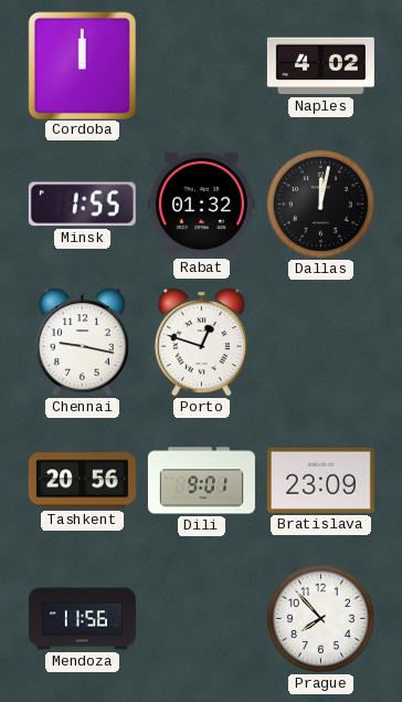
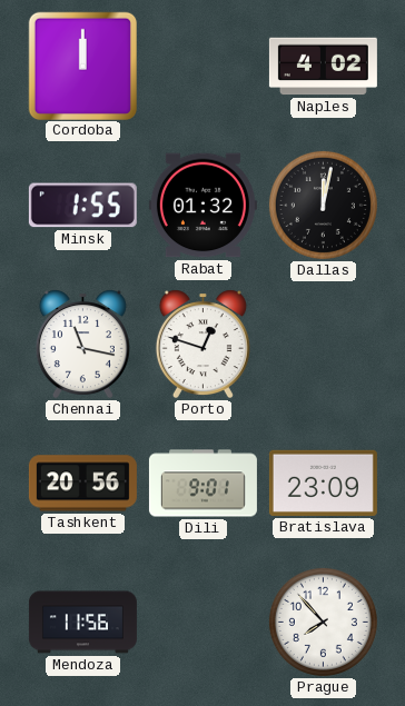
Chennai: 9:17 -> 11:17
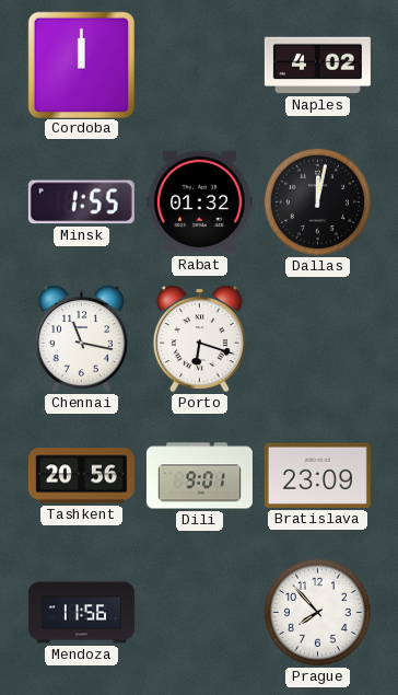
Porto: 12:48 -> 6:18
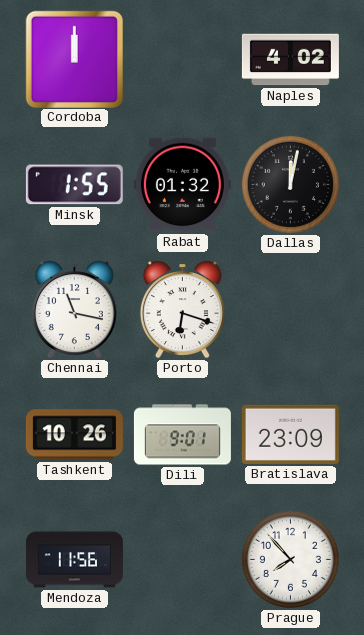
Tashkent: 20:56 -> 10:26
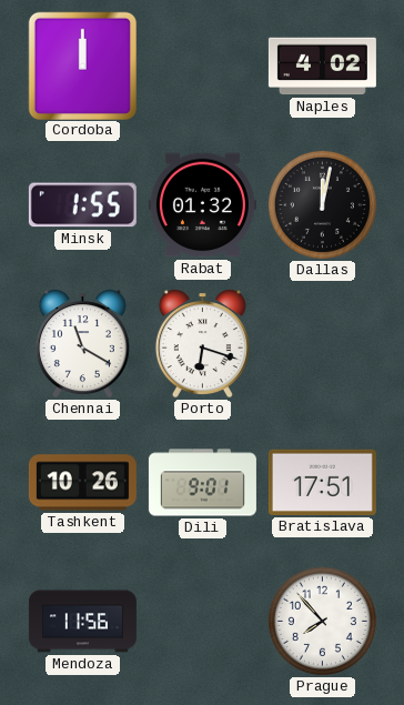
Chennai: 11:17 -> 11:20
Bratislava: 23:09 -> 17:51
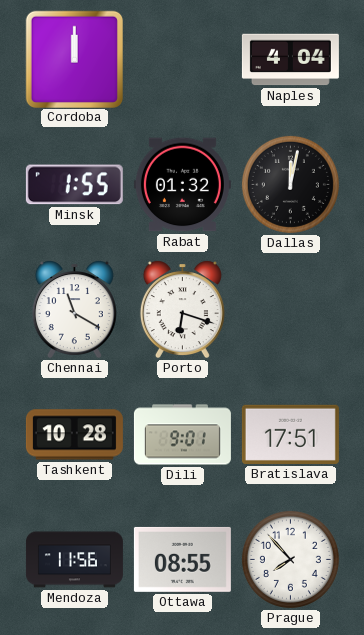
Naples: 4:02 -> 4:04
Tashkent: 10:26 -> 10:28
Ottawa: none -> 08:55
